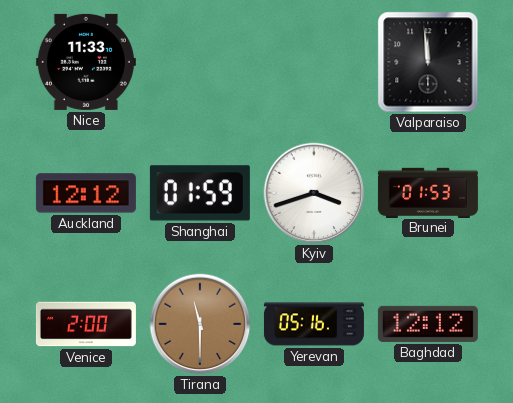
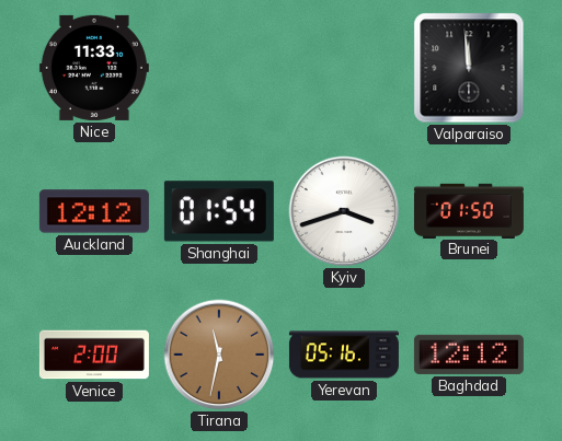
Shanghai: 01:59 -> 01:54
Brunei: 01:53 -> 01:50
Tirana: 11:30 -> 11:32
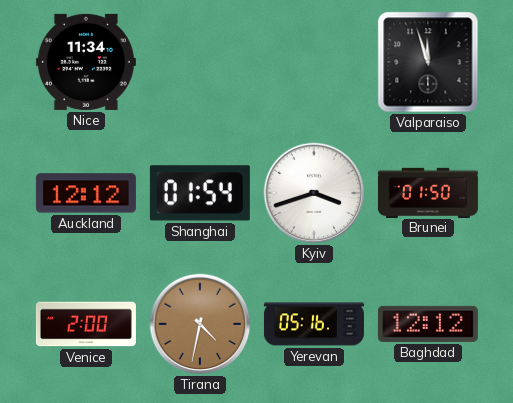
Nice: 11:33 -> 11:34
Valparaiso: 11:59 -> 11:57
Tirana: 11:32 -> 4:32
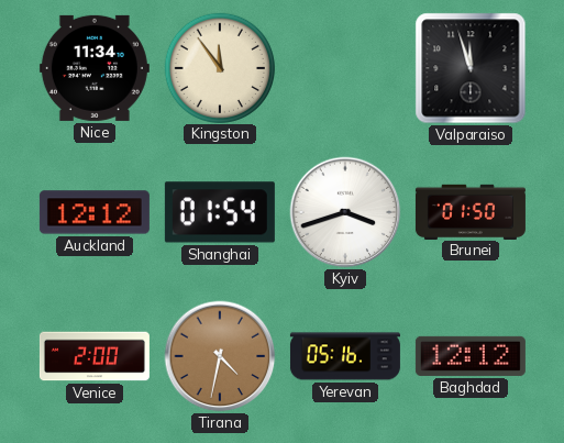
Kingston: none -> 11:54
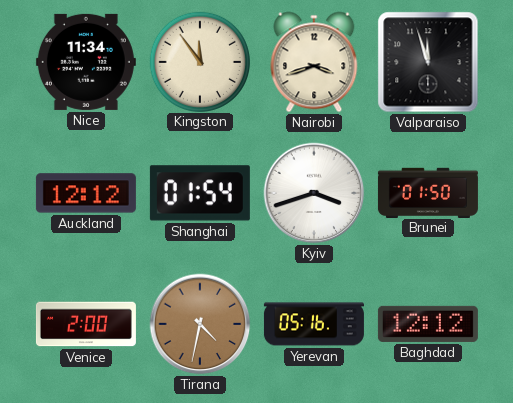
Nairobi: none -> 3:42
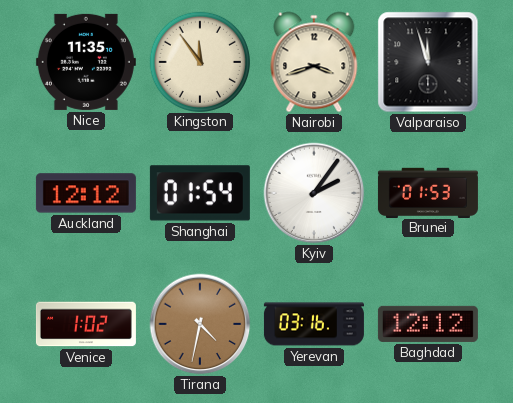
Nice: 11:34 -> 11:35
Kyiv: 3:42 -> 2:06
Brunei: 01:50 -> 01:53
Venice: 2:00 -> 1:02
Yerevan: 05:16 -> 03:16
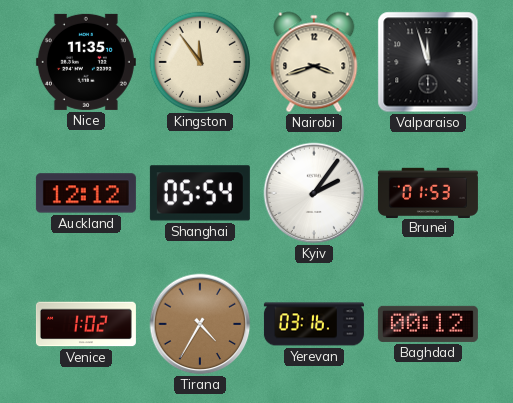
Shanghai: 01:54 -> 05:54
Tirana: 4:32 -> 4:35
Baghdad: 12:12 -> 00:12
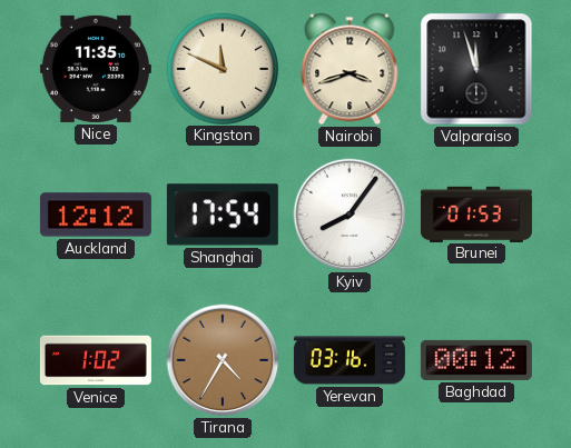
Kingston: 11:54 -> 11:49
Shanghai: 05:54 -> 17:54
Kyiv: 2:06 -> 8:06
